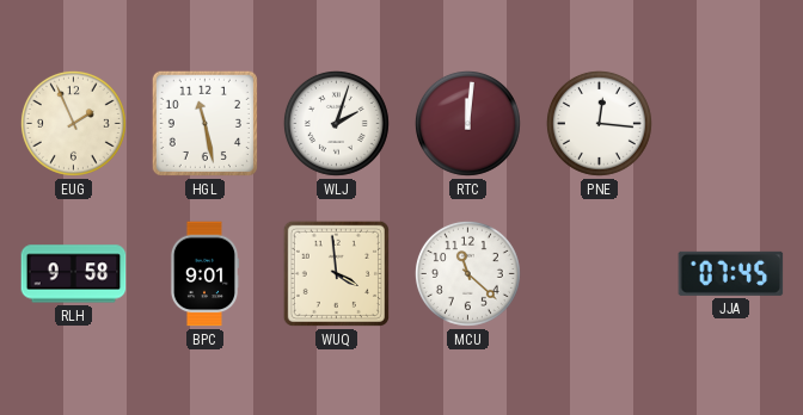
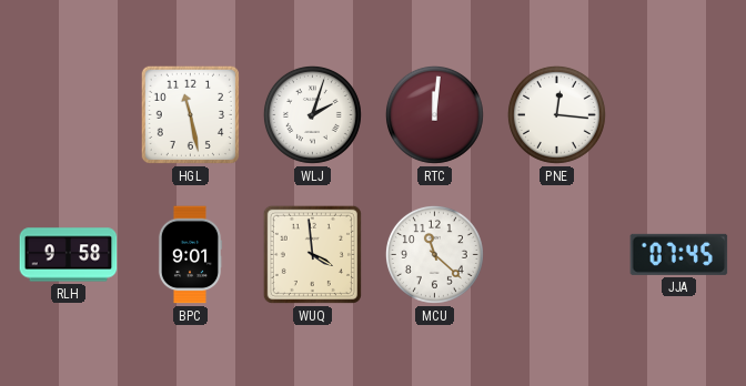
EUG: 1:56 -> none
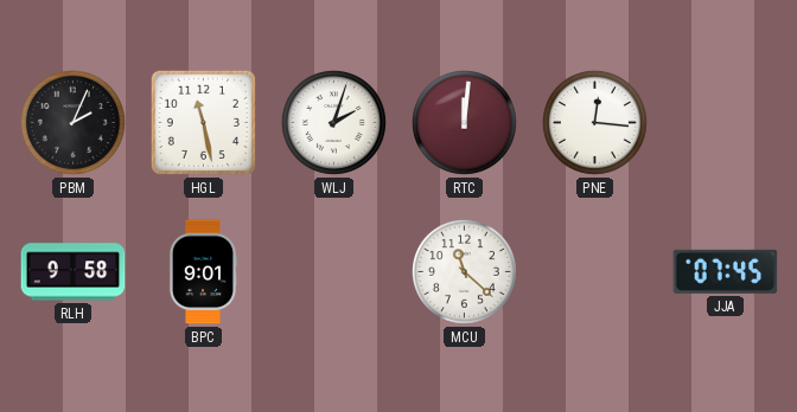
PBM: none -> 2:04
WUQ: 3:59 -> none
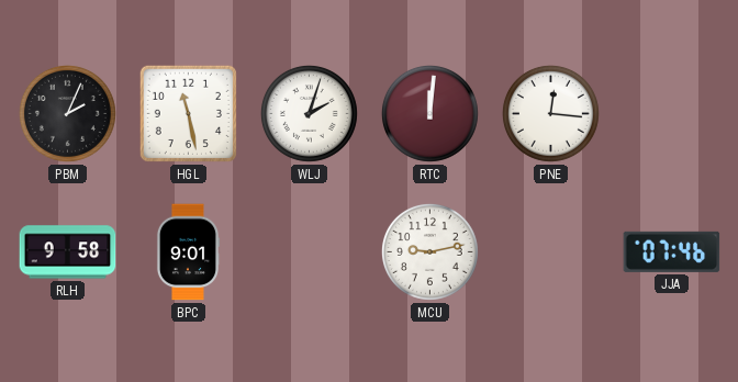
MCU: 11:22 -> 9:13
JJA: 07:45 -> 07:46
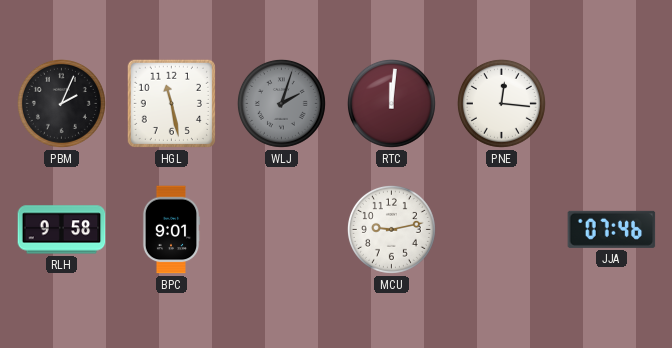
WLJ dial: white -> grey
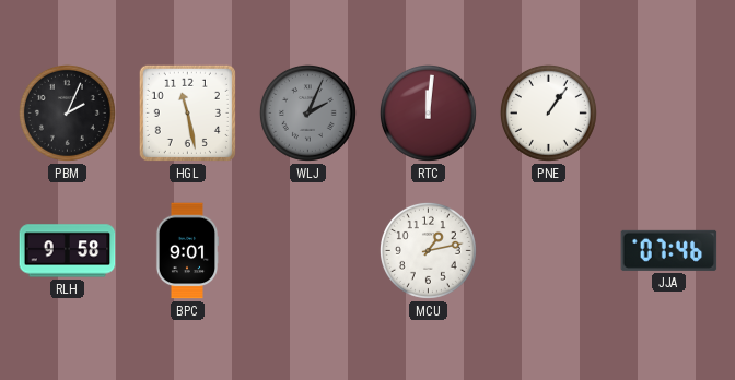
WLJ: 2:03 -> 2:04
PNE: 12:16 -> 1:06
MCU: 9:13 -> 1:13
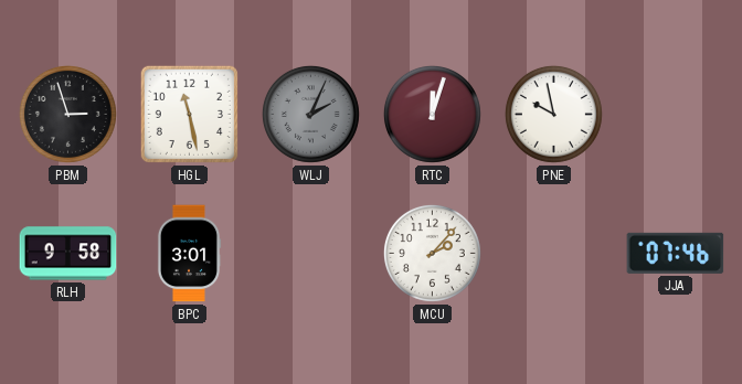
PBM: 2:04 -> 2:57
RTC: 12:01 -> 12:03
PNE: 1:06 -> 9:58
BPC: 9:01 -> 3:01
MCU: 1:13 -> 2:07
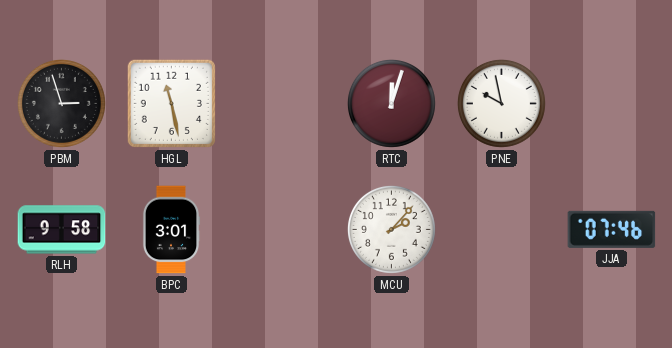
WLJ: 2:04 -> none
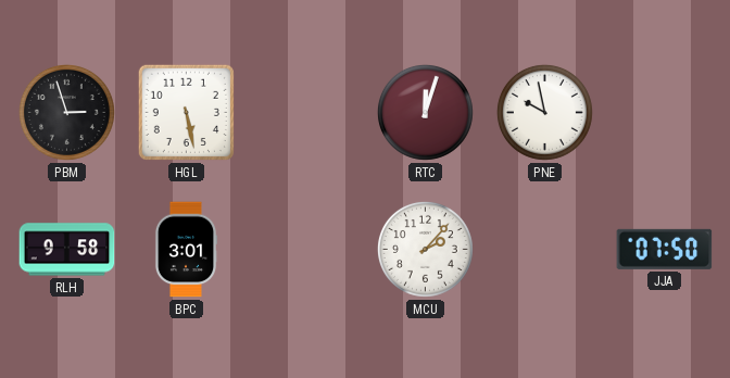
HGL: 11:28 -> 5:28
JJA: 07:46 -> 07:50
